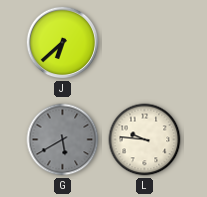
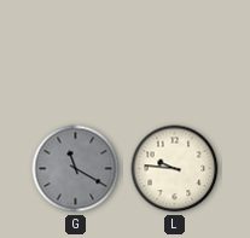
J: 6:38 -> none
G: 5:40 -> 11:20
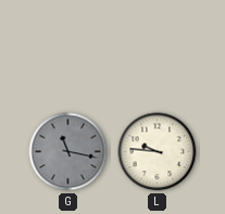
G: 11:20 -> 11:17
